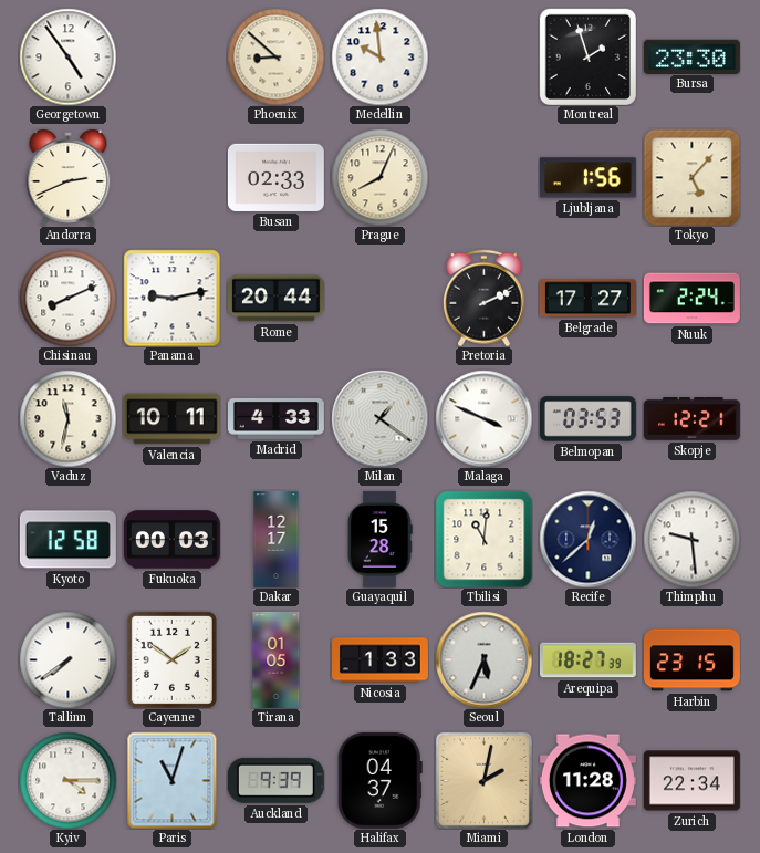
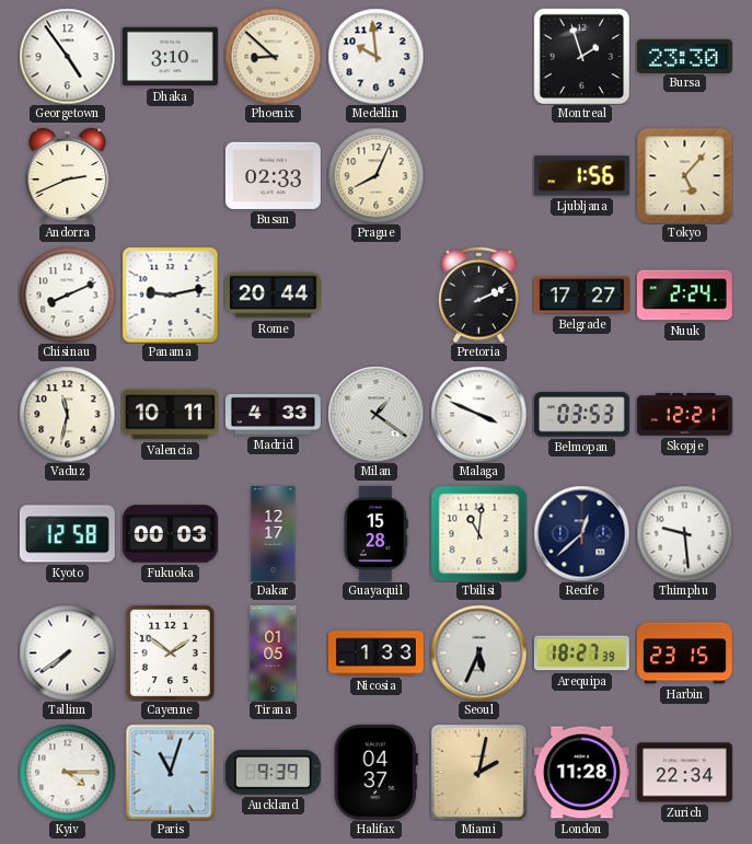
Dhaka: none -> 3:10
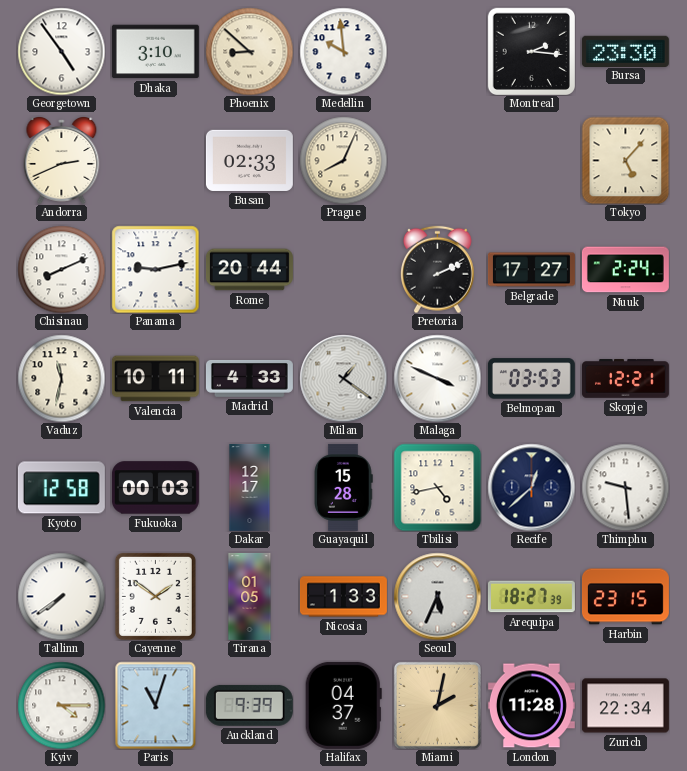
Montreal: 1:57 -> 2:16
Ljubljana: 1:56 -> none
Tbilisi: 11:01 -> 4:43
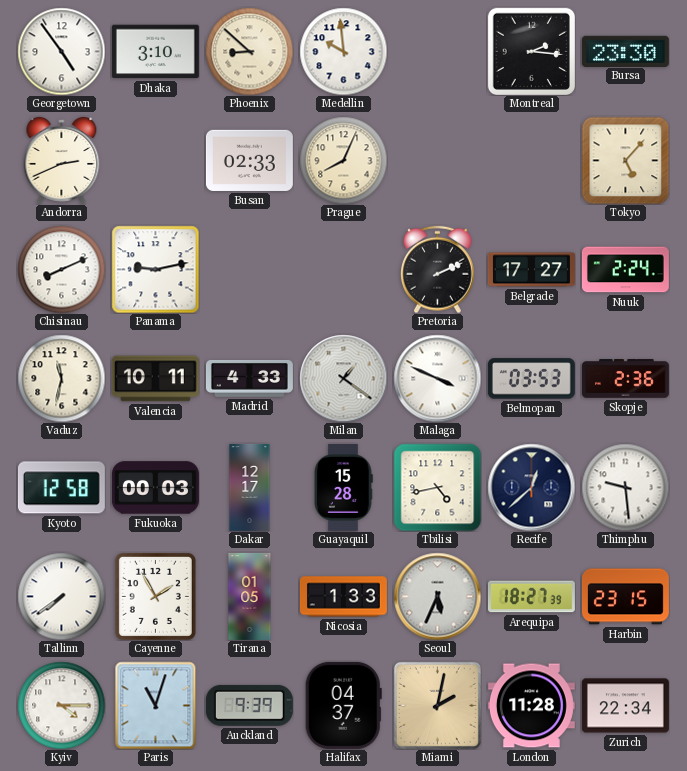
Rome: 20:44 -> none
Skopje: 12:21 -> 2:36
Cayenne: 1:51 -> 1:55
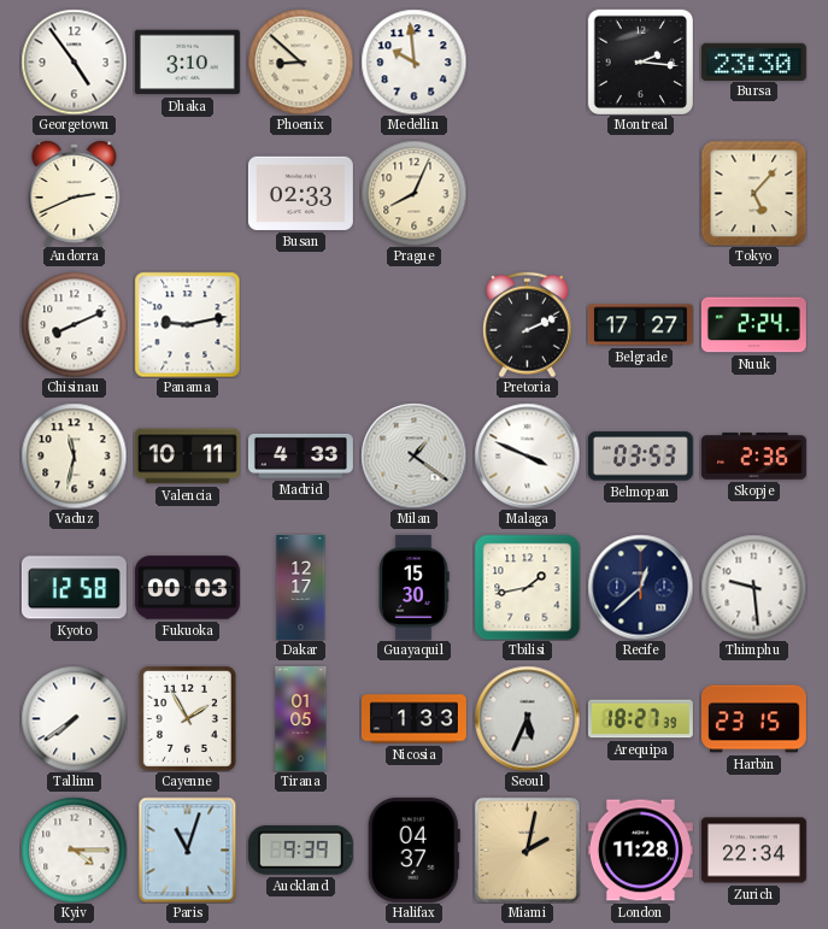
Guayaquil: 15:28 -> 15:30
Tbilisi: 4:43 -> 1:43
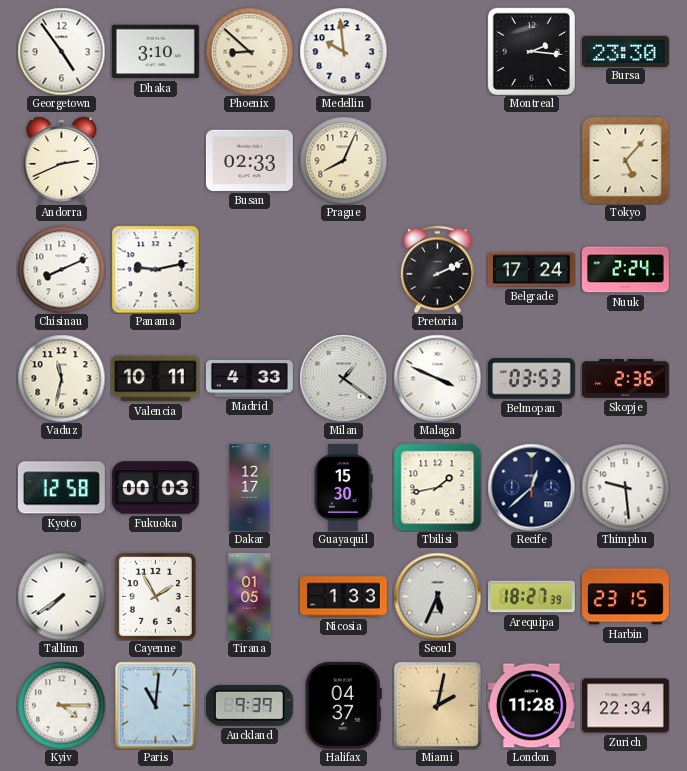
Belgrade: 17:27 -> 17:24
Paris: 11:03 -> 11:01
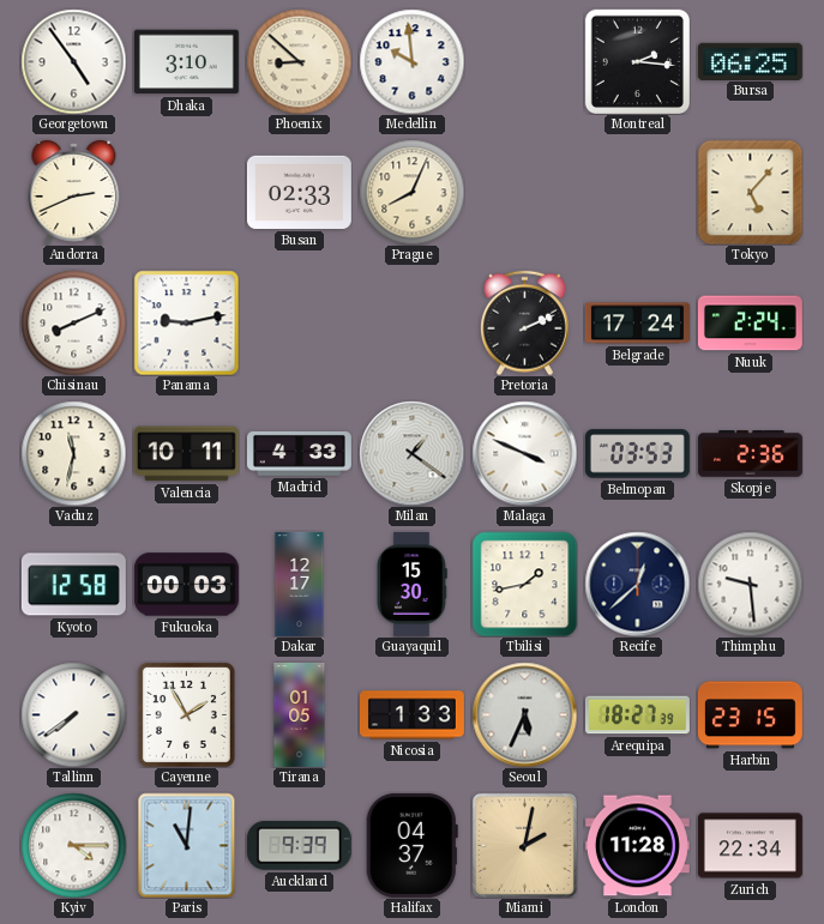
Bursa: 23:30 -> 06:25
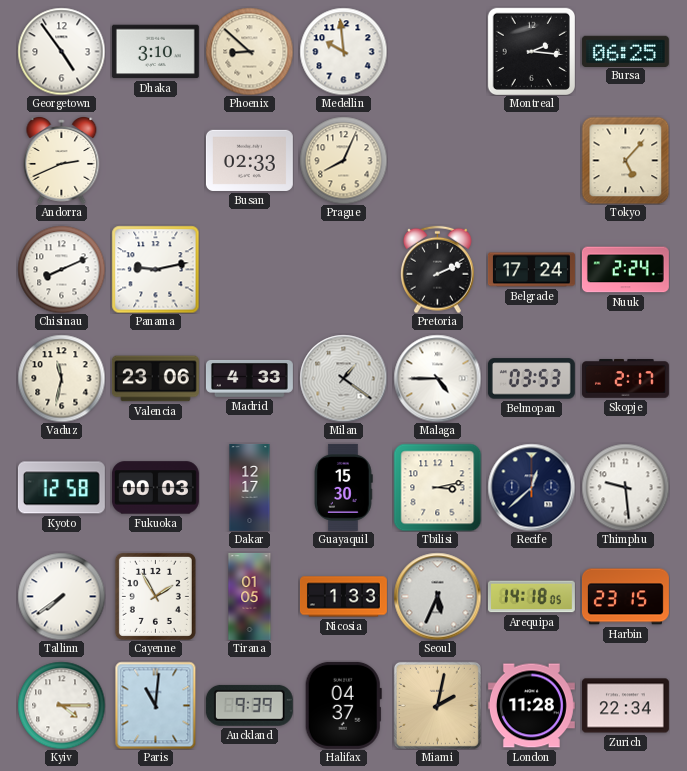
Valencia: 10:11 -> 23:06
Malaga: 3:49 -> 4:45
Skopje: 2:36 -> 2:17
Tbilisi: 1:43 -> 3:13
Arequipa: 18:27 -> 14:18
